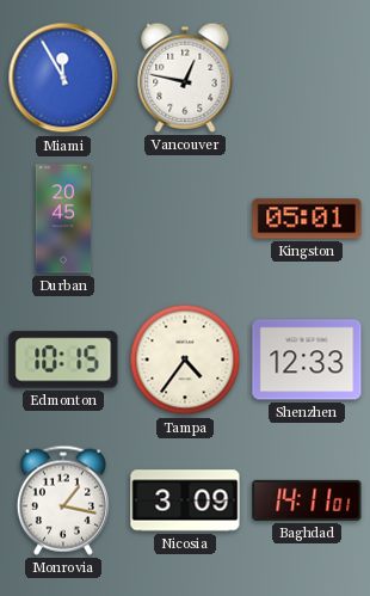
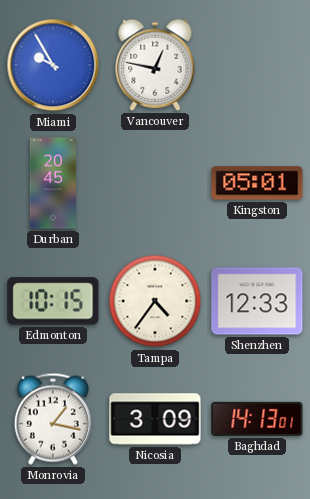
Miami: 11:55 -> 9:55
Baghdad: 14:11 -> 14:13
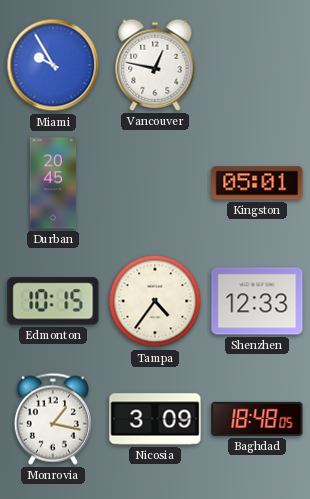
Baghdad: 14:13 -> 18:48
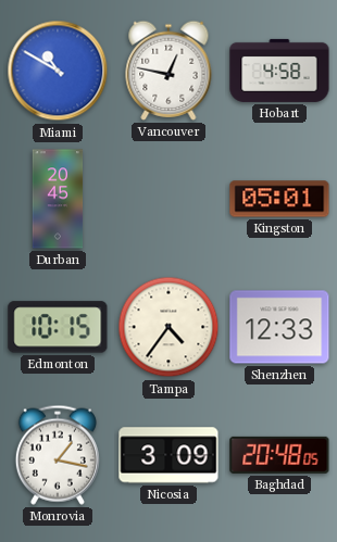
Miami: 9:55 -> 10:50
Hobart: none -> 4:58
Baghdad: 18:48 -> 20:48
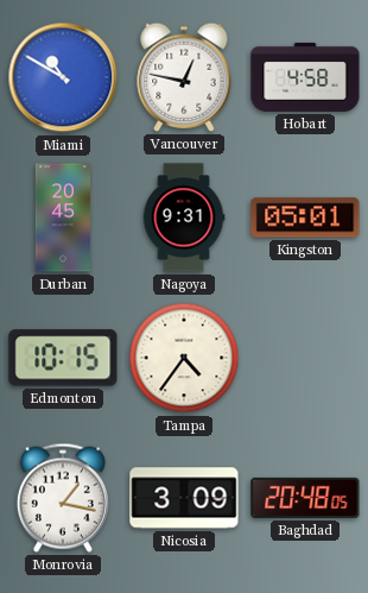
Nagoya: none -> 9:31
Shenzhen: 12:33 -> none
